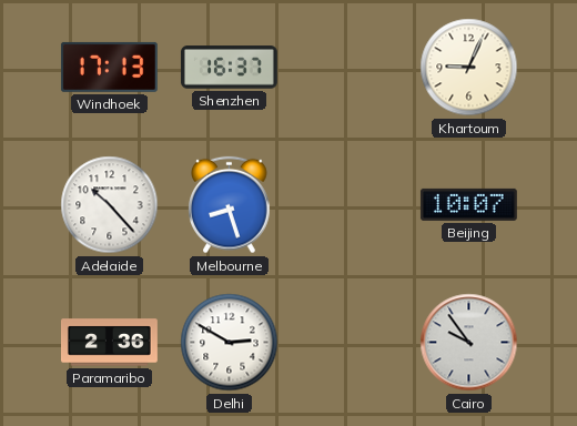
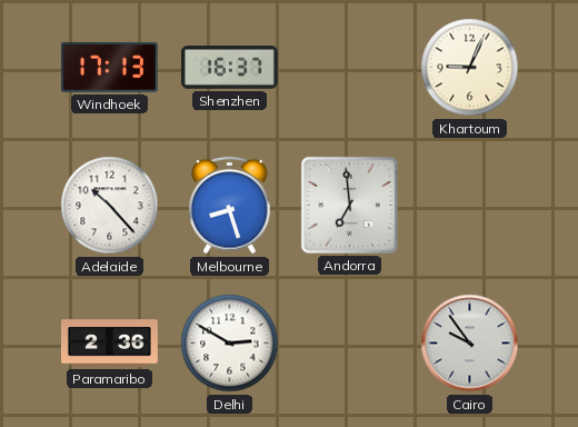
Andorra: none -> 6:59
Beijing: 10:07 -> none
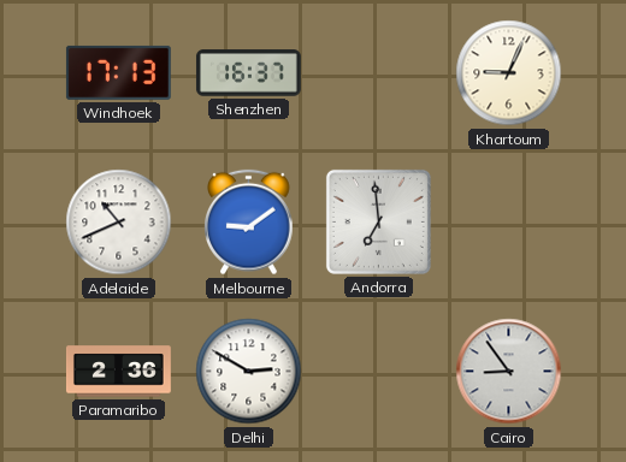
Adelaide: 10:23 -> 10:41
Melbourne: 8:27 -> 9:09
Cairo: 9:54 -> 8:54
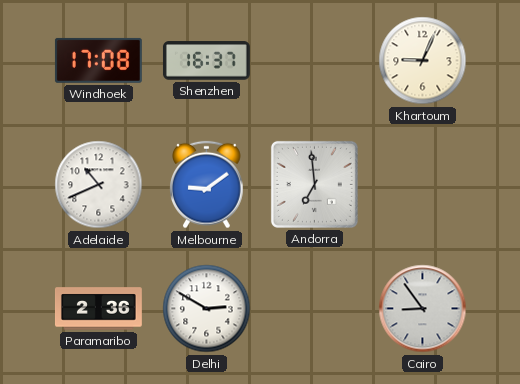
Windhoek: 17:13 -> 17:08
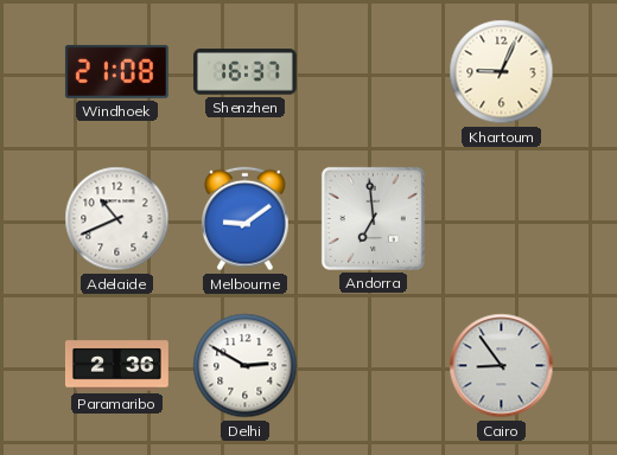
Windhoek: 17:08 -> 21:08
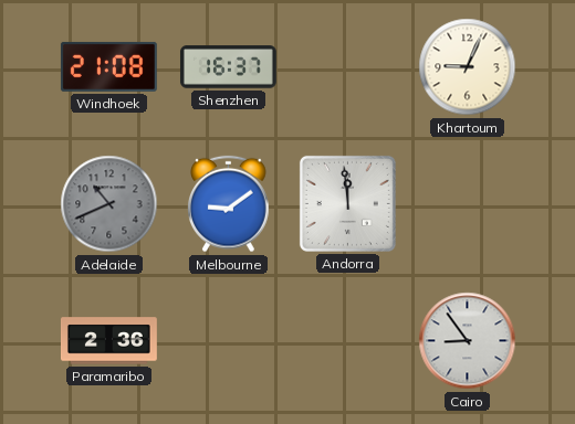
Adelaide dial: white -> grey
Andorra: 6:59 -> 11:59
Delhi: 2:50 -> none
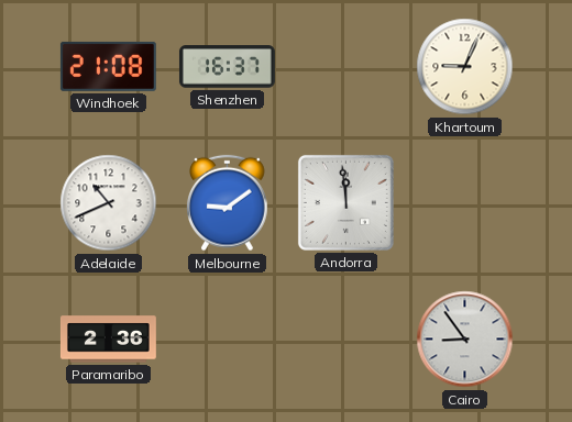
Adelaide dial: grey -> white
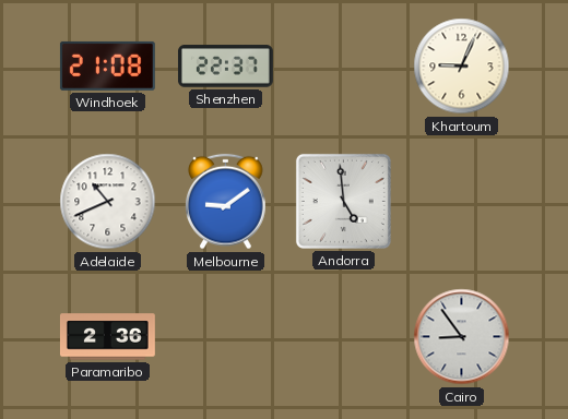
Shenzhen: 16:37 -> 22:37
Andorra: 11:59 -> 4:59
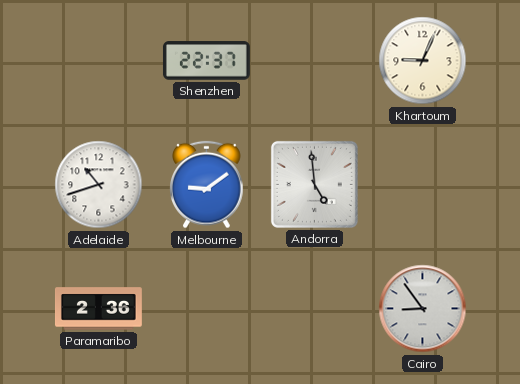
Windhoek: 21:08 -> none
Adelaide: 10:41 -> 10:42
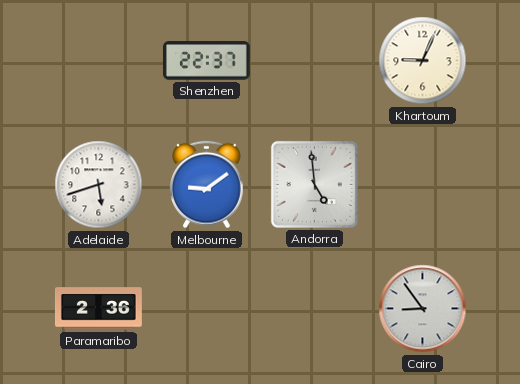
Adelaide: 10:42 -> 5:42
